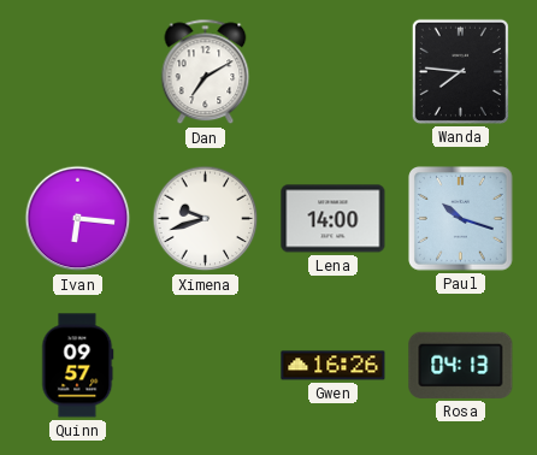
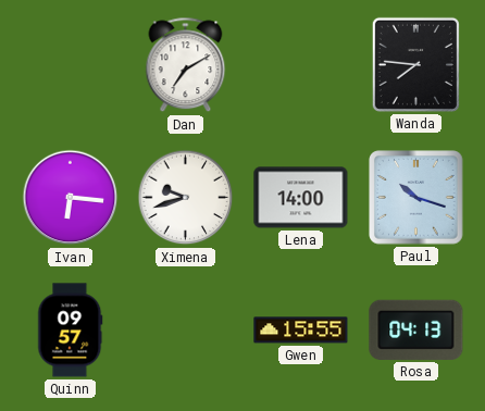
Gwen: 16:26 -> 15:55
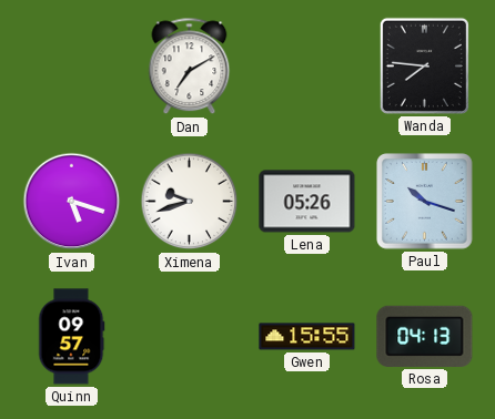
Ivan: 6:16 -> 5:18
Lena: 14:00 -> 05:26
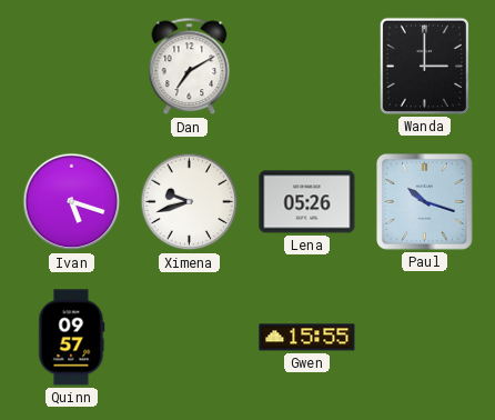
Wanda: 7:46 -> 3:00
Rosa: 04:13 -> none
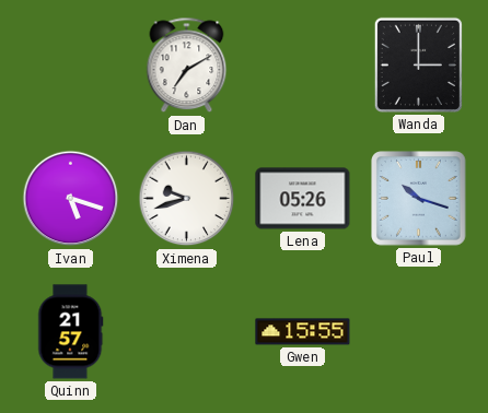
Quinn: 09:57 -> 21:57
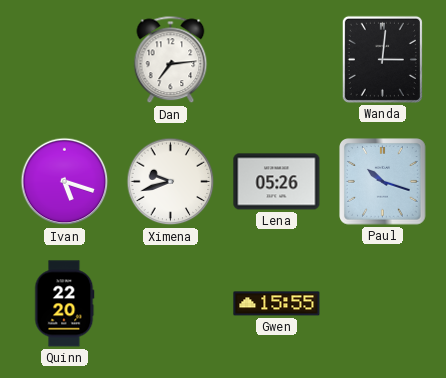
Dan: 7:10 -> 7:14
Wanda: 3:00 -> 3:01
Quinn: 21:57 -> 22:20
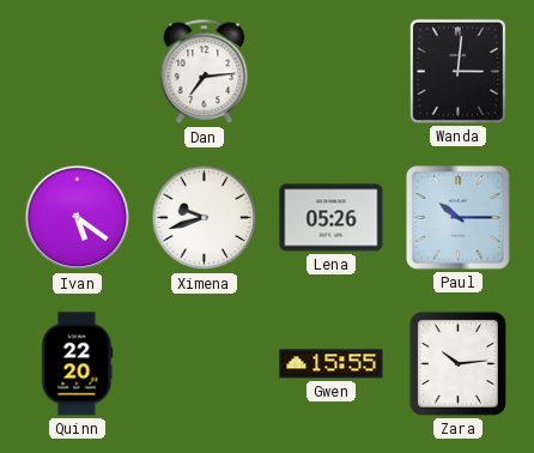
Ivan: 5:18 -> 5:21
Paul: 10:18 -> 10:15
Zara: none -> 10:14
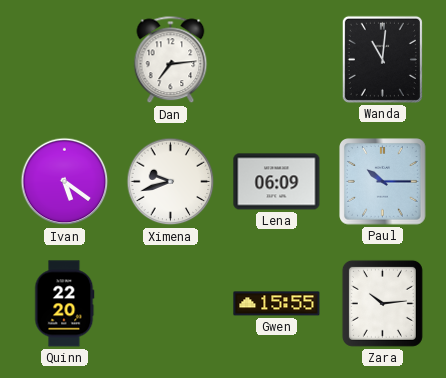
Wanda: 3:01 -> 11:01
Lena: 05:26 -> 06:09
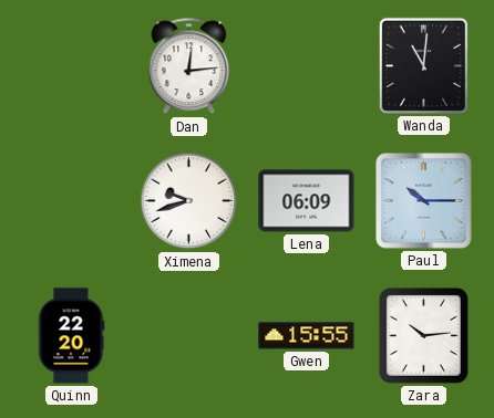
Dan: 7:14 -> 12:14
Ivan: 5:21 -> none
